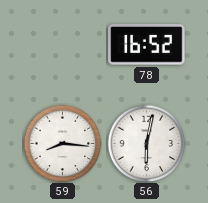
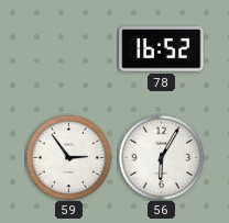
59: 8:16 -> 2:54
56: 6:02 -> 6:05
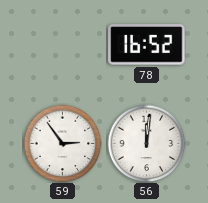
56: 6:05 -> 12:01
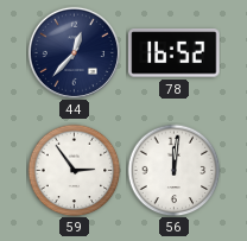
44: none -> 12:37
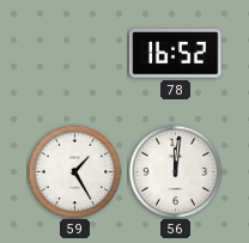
44: 12:37 -> none
59: 2:54 -> 1:25
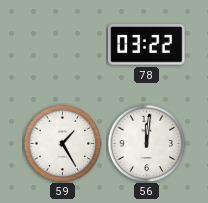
78: 16:52 -> 03:22
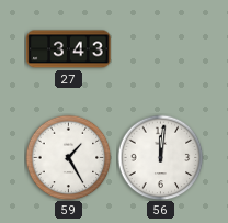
27: none -> 3:43
78: 03:22 -> none
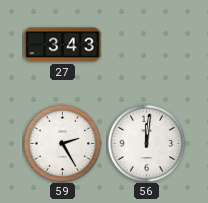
59: 1:25 -> 2:25
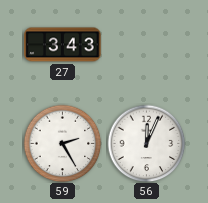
56: 12:01 -> 12:04
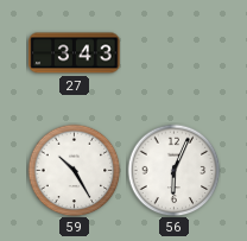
59: 2:25 -> 10:25
56: 12:04 -> 6:04
